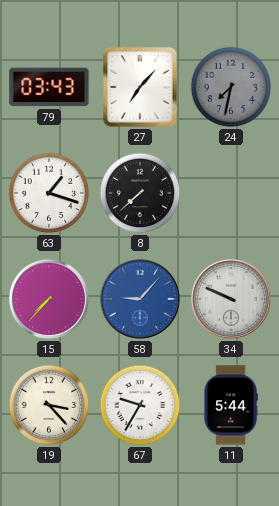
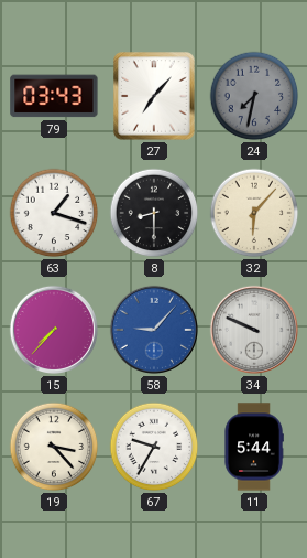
8: 7:38 -> 8:30
32: none -> 6:07
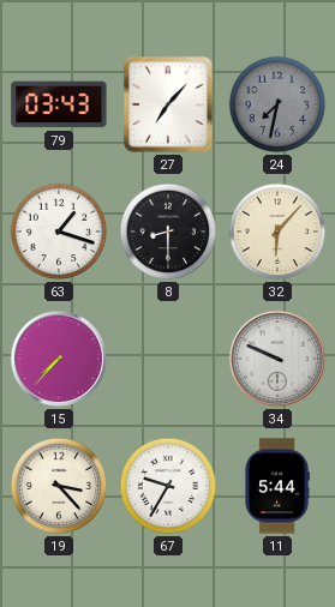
58: 9:07 -> none
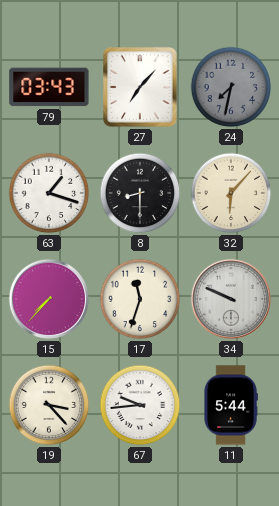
17: none -> 11:33
67: 9:35 -> 9:44
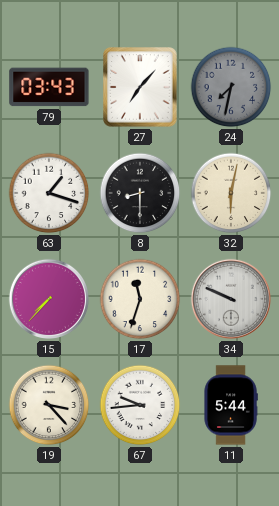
32: 6:07 -> 6:02
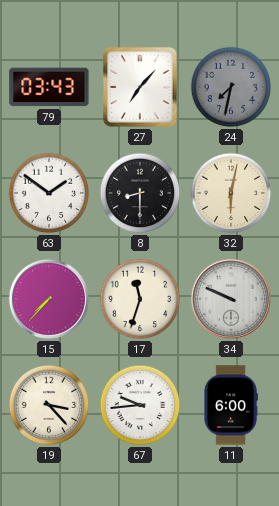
63: 1:18 -> 1:51
11: 5:44 -> 6:00
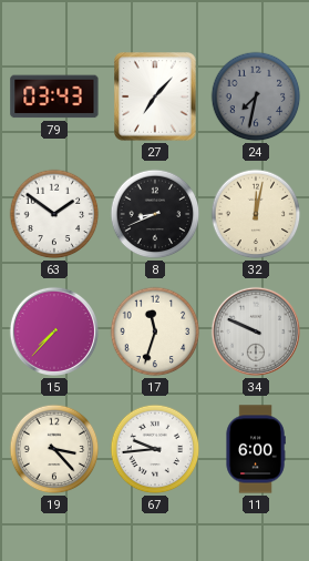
8: 8:30 -> 8:41
32: 6:02 -> 12:02
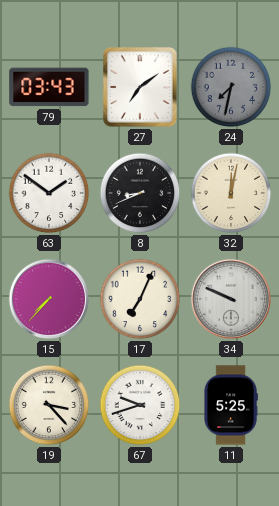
27: 7:07 -> 7:09
17: 11:33 -> 7:04
67: 9:44 -> 9:42
11: 6:00 -> 5:25
